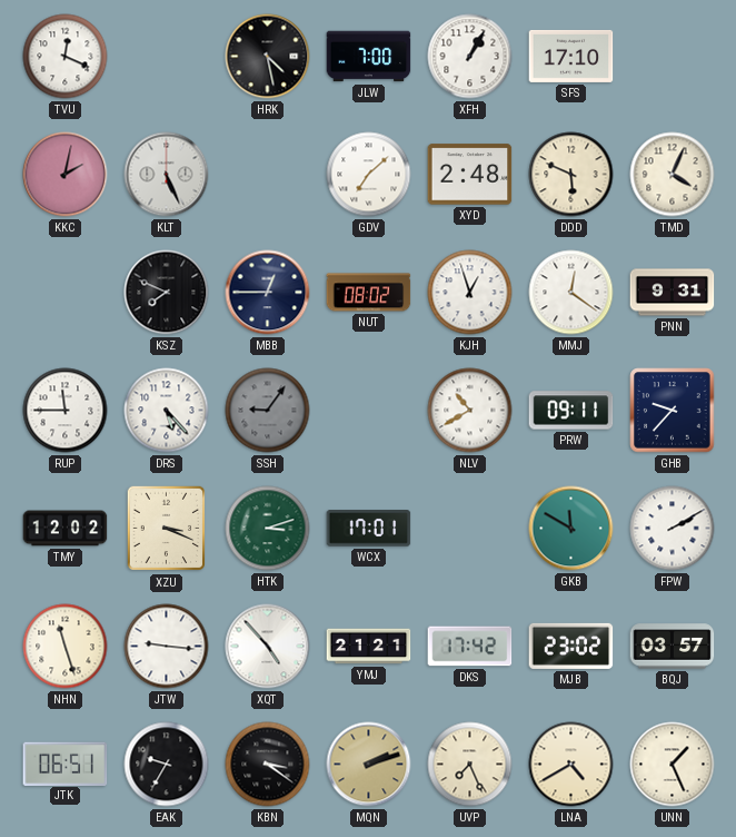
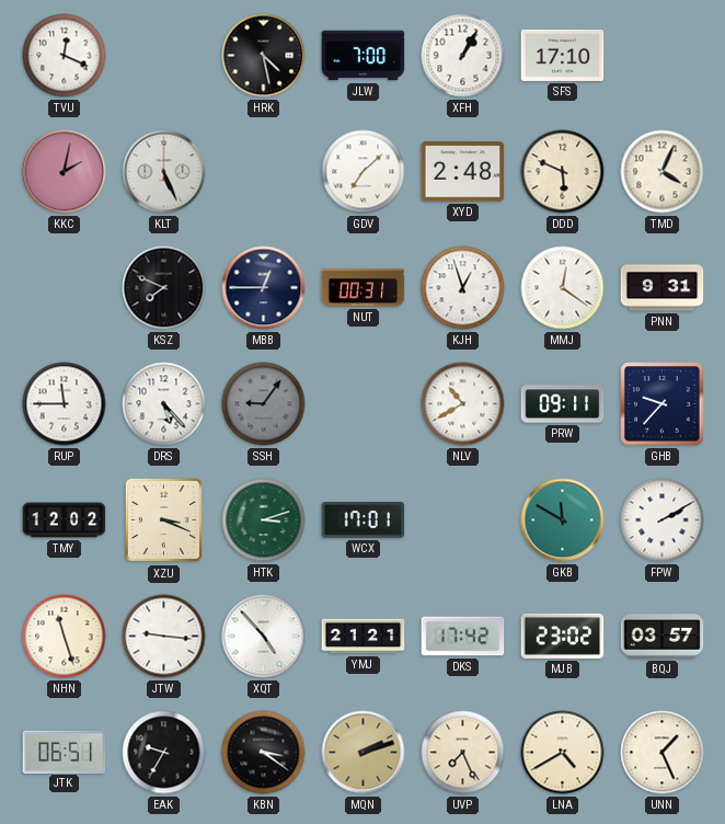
NUT: 08:02 -> 00:31
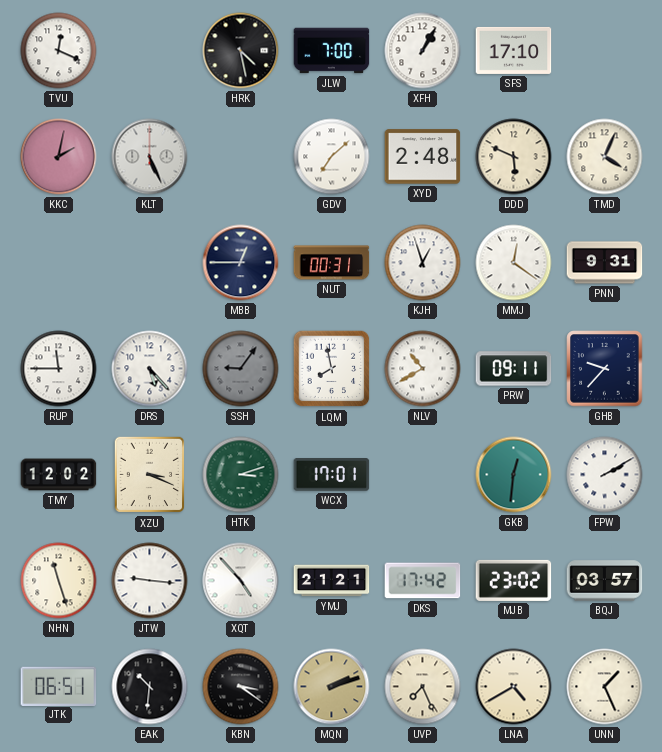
KSZ: 7:49 -> none
LQM: none -> 7:58
GKB: 11:50 -> 12:31
EAK: 9:35 -> 10:31
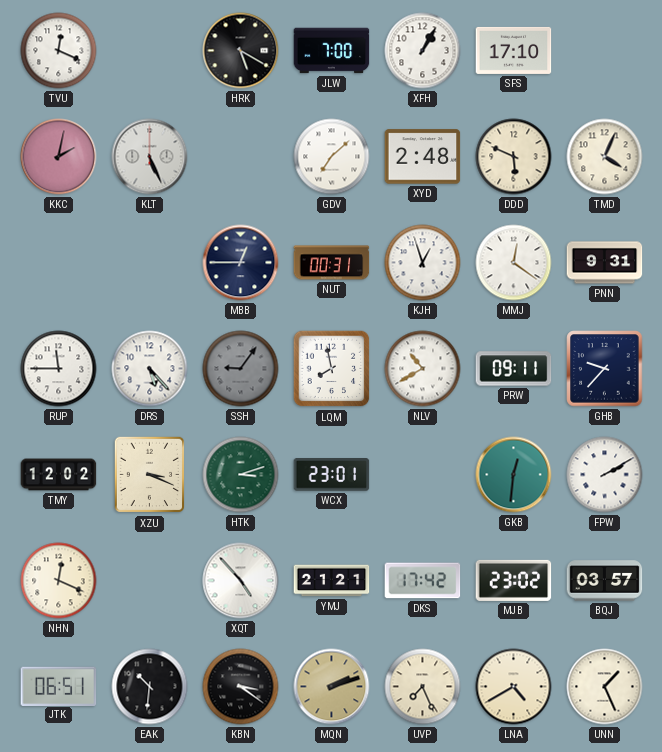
HRK: 4:28 -> 5:20
WCX: 17:01 -> 23:01
NHN: 11:27 -> 12:19
JTW: 9:16 -> none
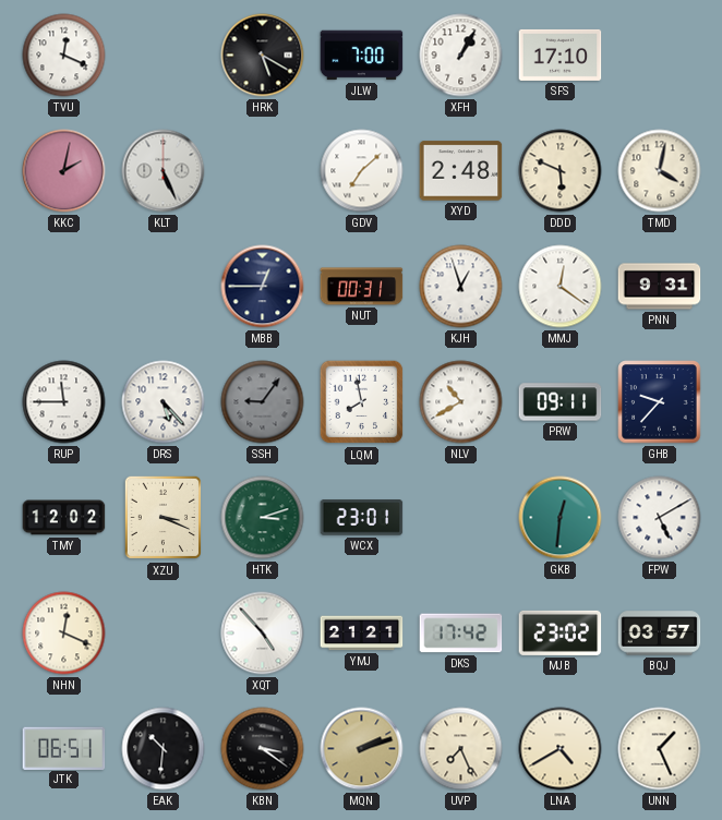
TMD: 4:04 -> 4:02
FPW: 2:10 -> 5:10
